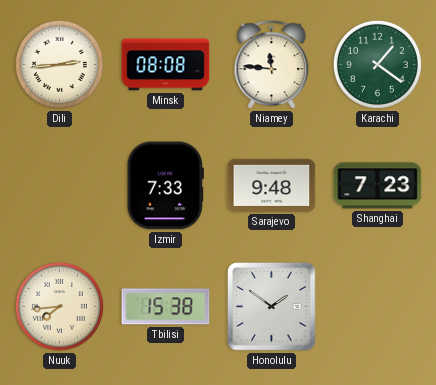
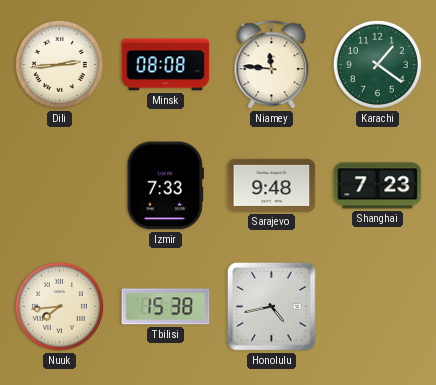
Honolulu: 1:51 -> 4:43
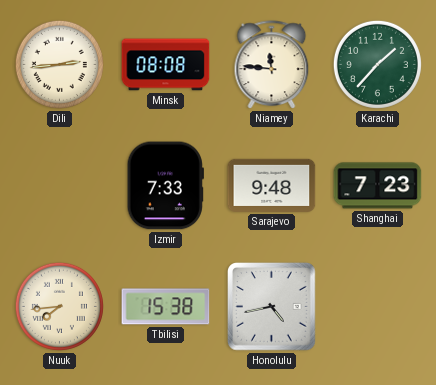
Karachi: 1:21 -> 1:37
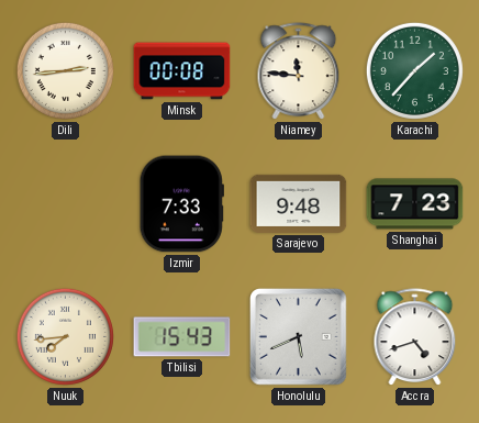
Minsk: 08:08 -> 00:08
Tbilisi: 15:38 -> 15:43
Honolulu: 4:43 -> 5:41
Accra: none -> 4:42
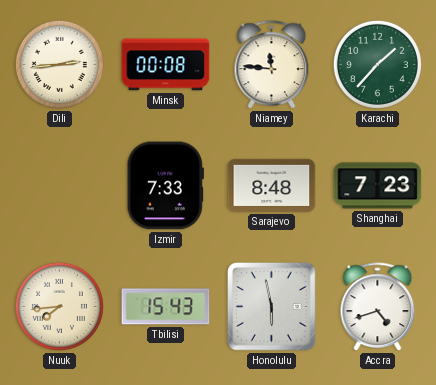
Sarajevo: 9:48 -> 8:48
Honolulu: 5:41 -> 5:58
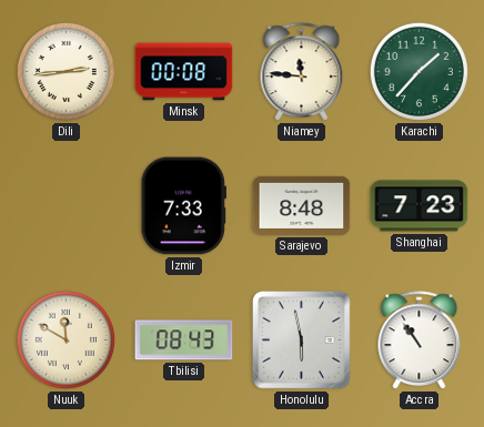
Nuuk: 7:44 -> 11:50
Tbilisi: 15:43 -> 08:43
Accra: 4:42 -> 10:54
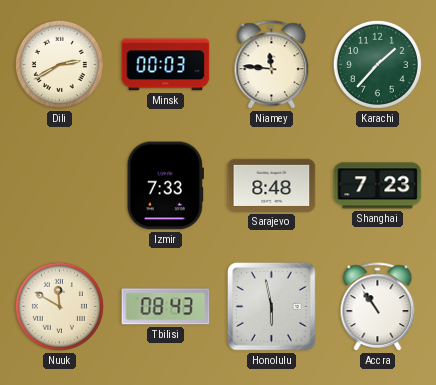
Dili: 2:44 -> 2:40
Minsk: 00:08 -> 00:03
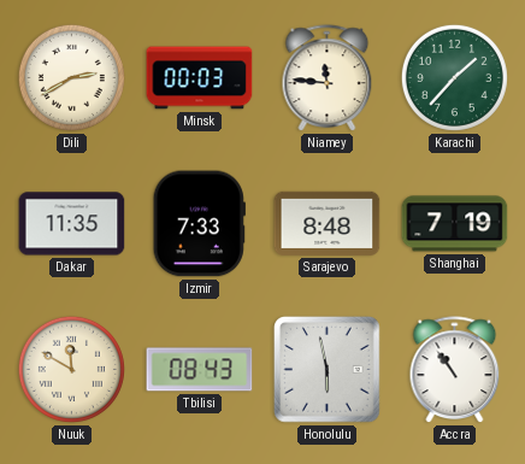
Dakar: none -> 11:35
Shanghai: 7:23 -> 7:19
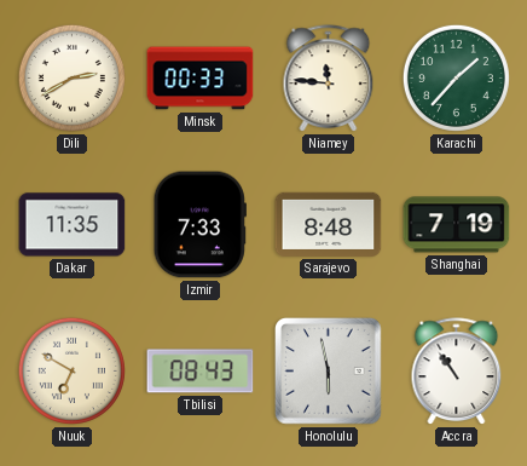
Minsk: 00:03 -> 00:33
Nuuk: 11:50 -> 6:50
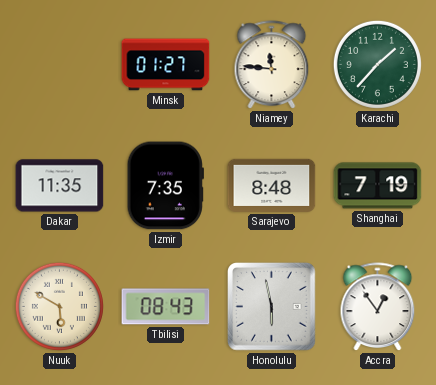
Dili: 2:40 -> none
Minsk: 00:33 -> 01:27
Izmir: 7:33 -> 7:35
Nuuk: 6:50 -> 5:50
Accra: 10:54 -> 12:54
